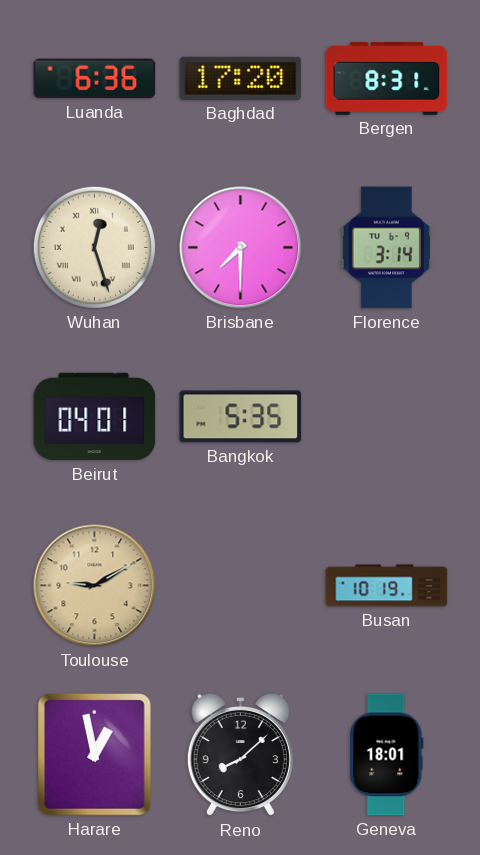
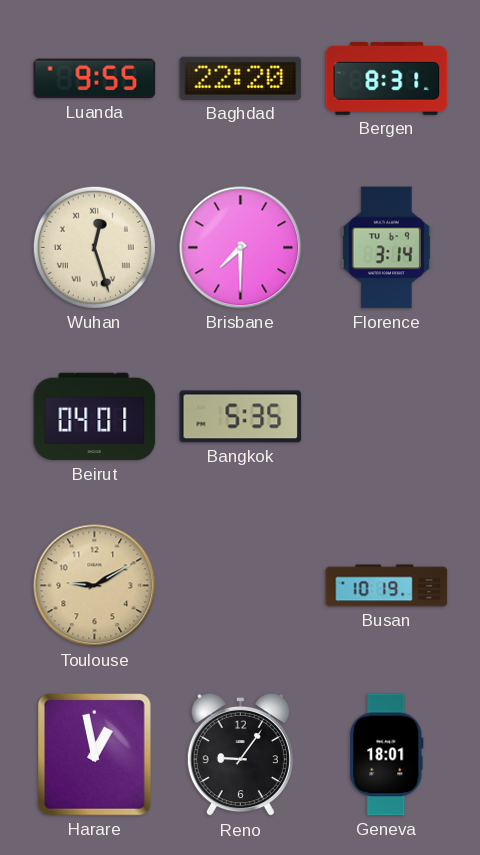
Luanda: 6:36 -> 9:55
Baghdad: 17:20 -> 22:20
Reno: 8:08 -> 9:06
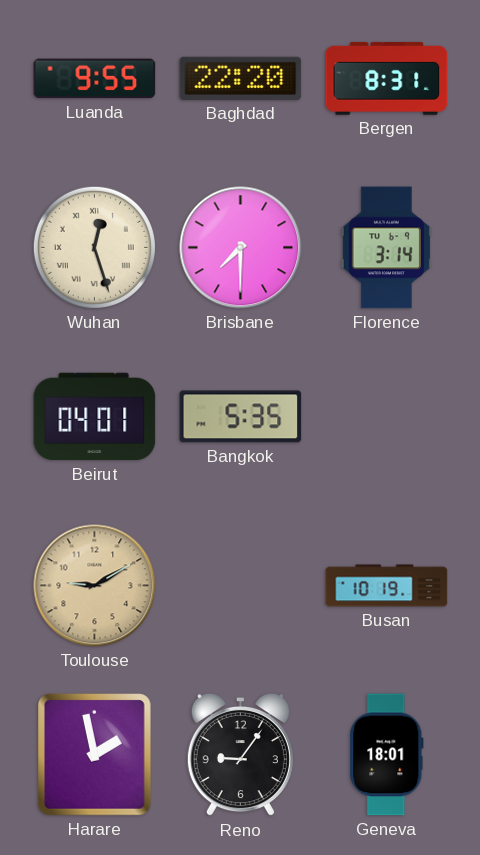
Harare: 12:58 -> 1:58
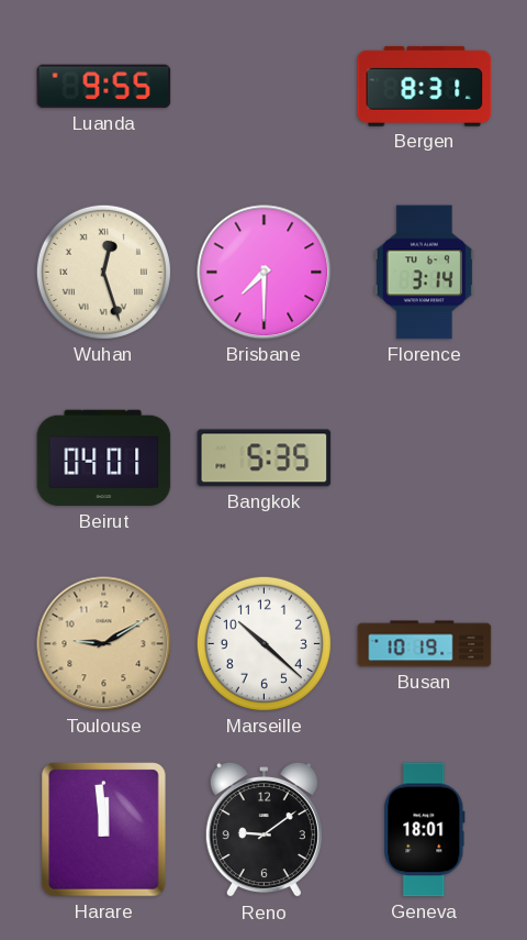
Baghdad: 22:20 -> none
Marseille: none -> 10:22
Harare: 1:58 -> 11:59
Reno: 9:06 -> 9:09
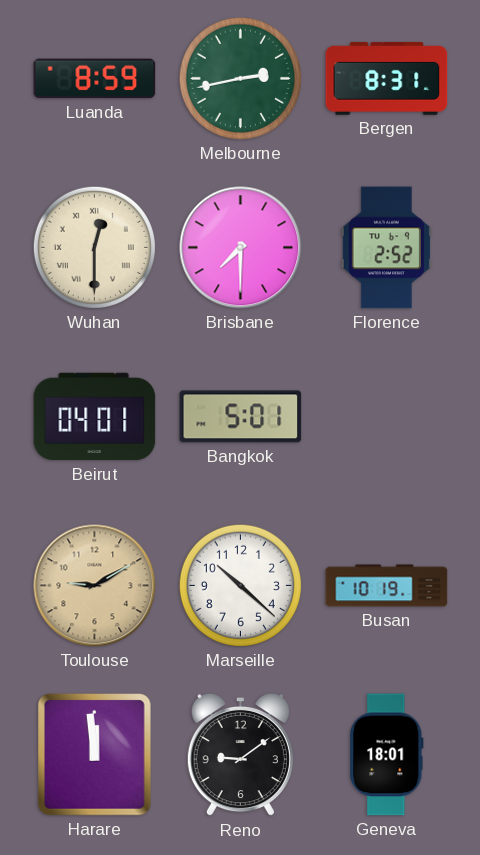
Luanda: 9:55 -> 8:59
Melbourne: none -> 2:43
Wuhan: 12:27 -> 12:30
Florence: 3:14 -> 2:52
Bangkok: 5:35 -> 5:01
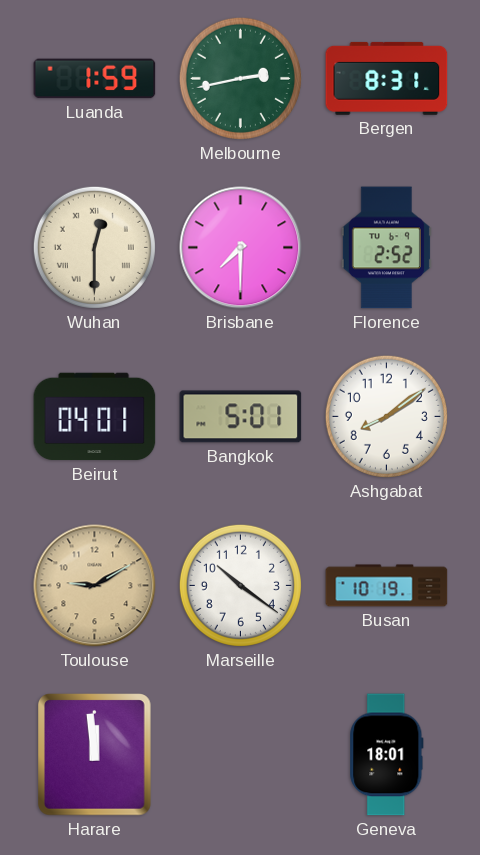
Luanda: 8:59 -> 1:59
Ashgabat: none -> 8:09
Marseille: 10:22 -> 10:21
Reno: 9:09 -> none
